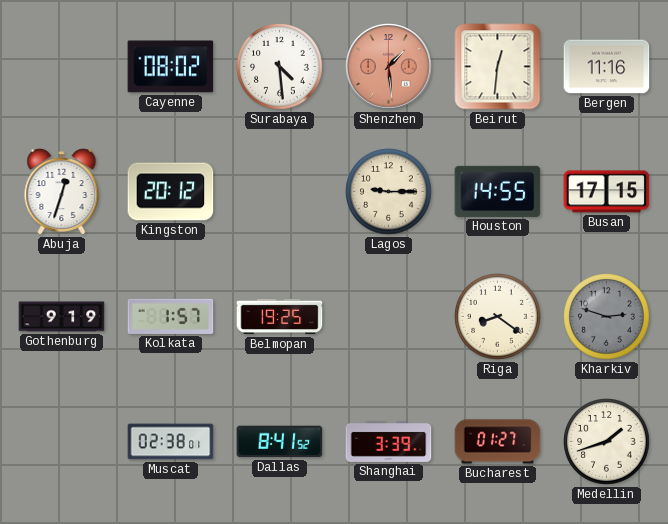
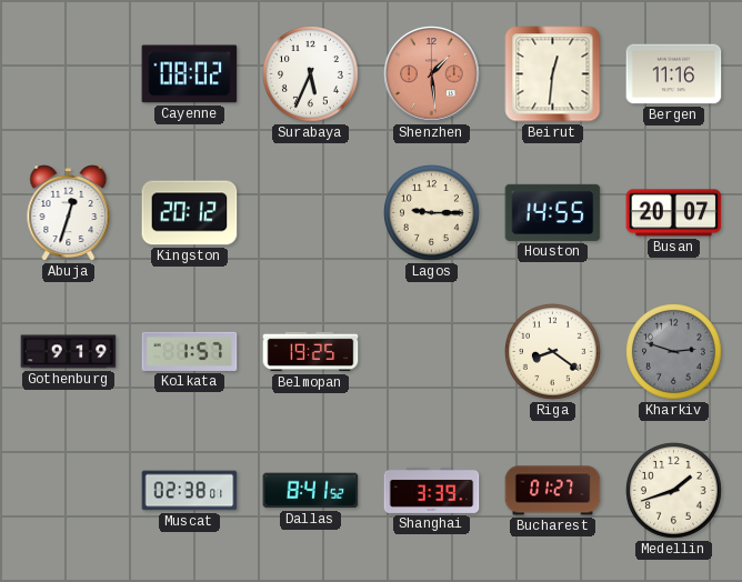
Surabaya: 4:29 -> 5:34
Busan: 17:15 -> 20:07
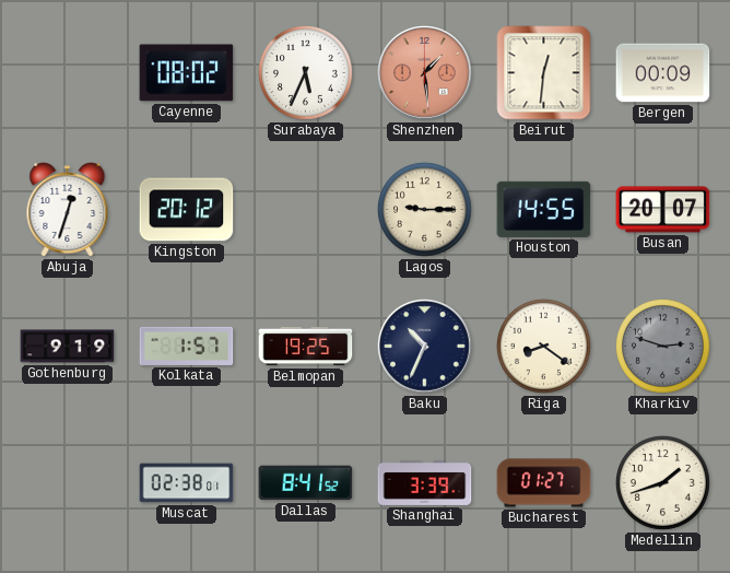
Bergen: 11:16 -> 00:09
Baku: none -> 10:34
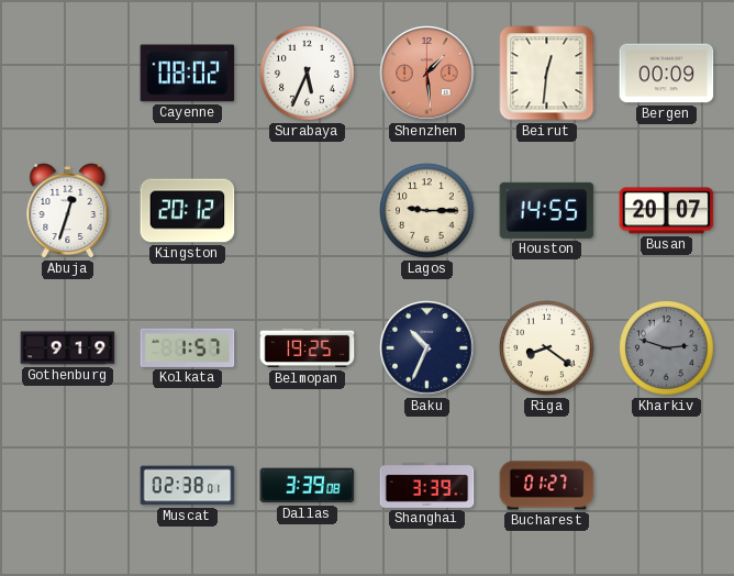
Dallas: 8:41 -> 3:39
Medellin: 1:42 -> none
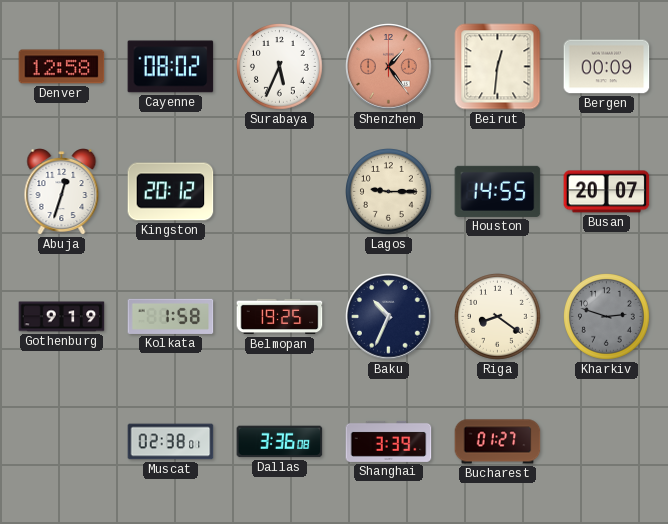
Denver: none -> 12:58
Shenzhen: 1:29 -> 1:24
Kolkata: 1:57 -> 1:58
Dallas: 3:39 -> 3:36
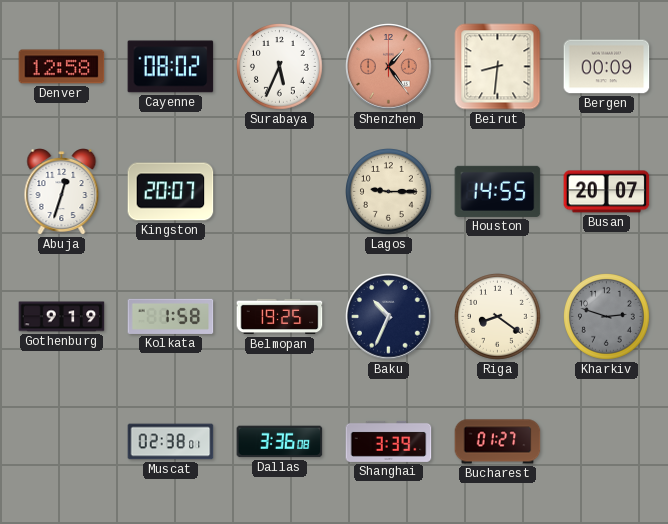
Beirut: 12:31 -> 8:31
Kingston: 20:12 -> 20:07
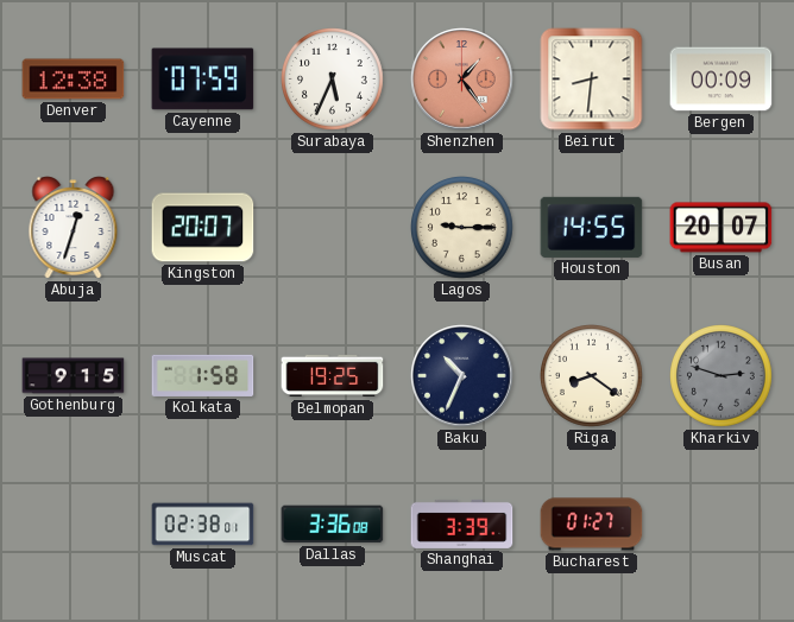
Denver: 12:58 -> 12:38
Cayenne: 08:02 -> 07:59
Gothenburg: 9:19 -> 9:15
